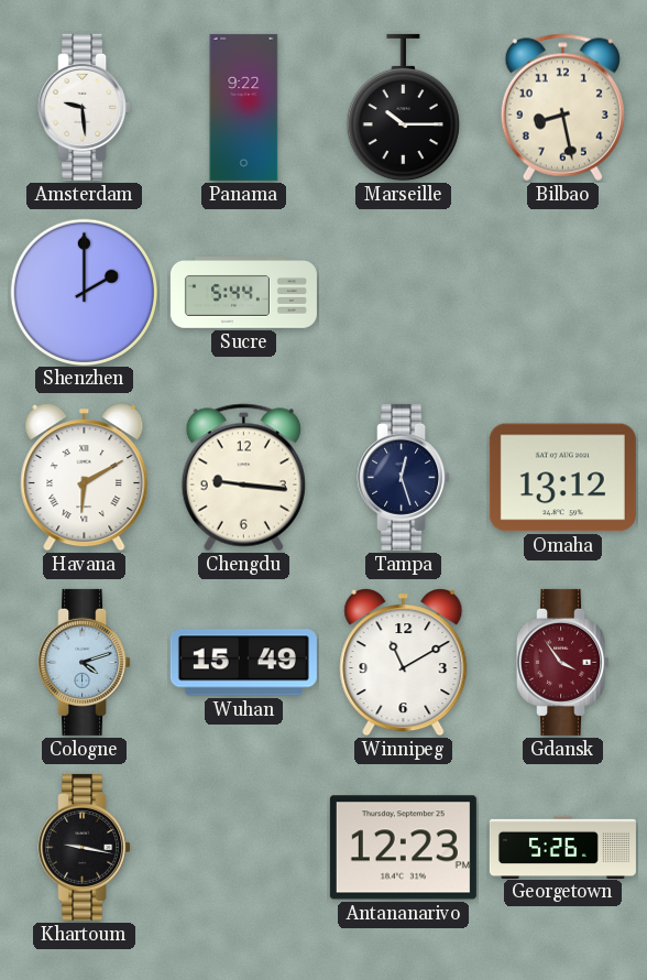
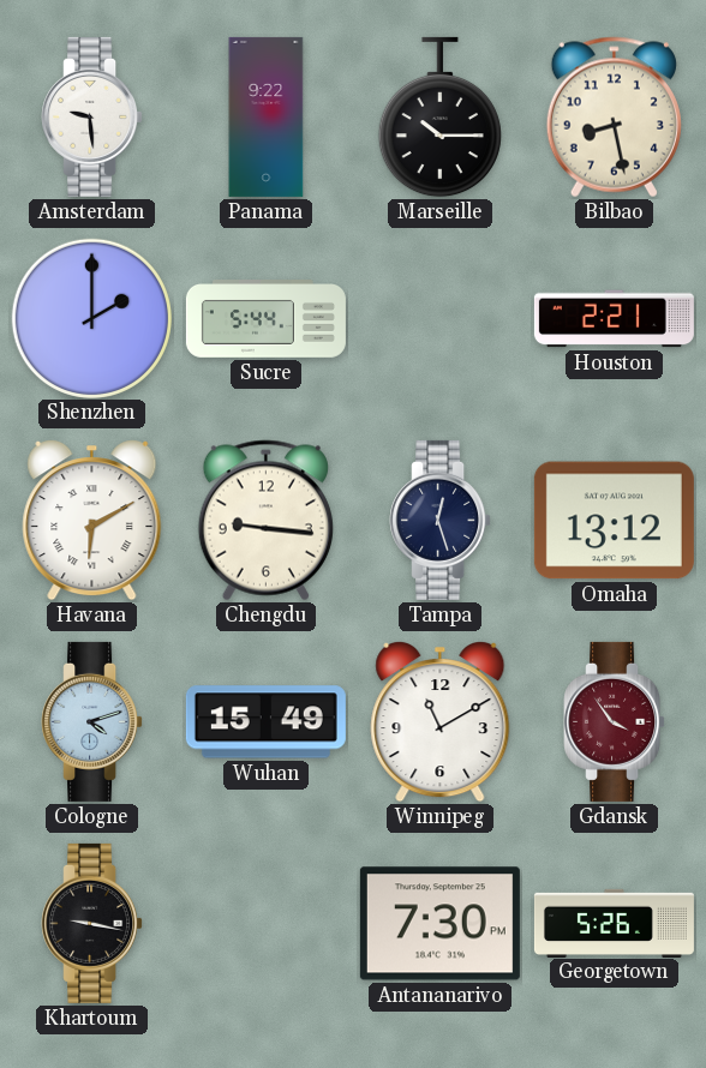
Houston: none -> 2:21
Antananarivo: 12:23 -> 7:30
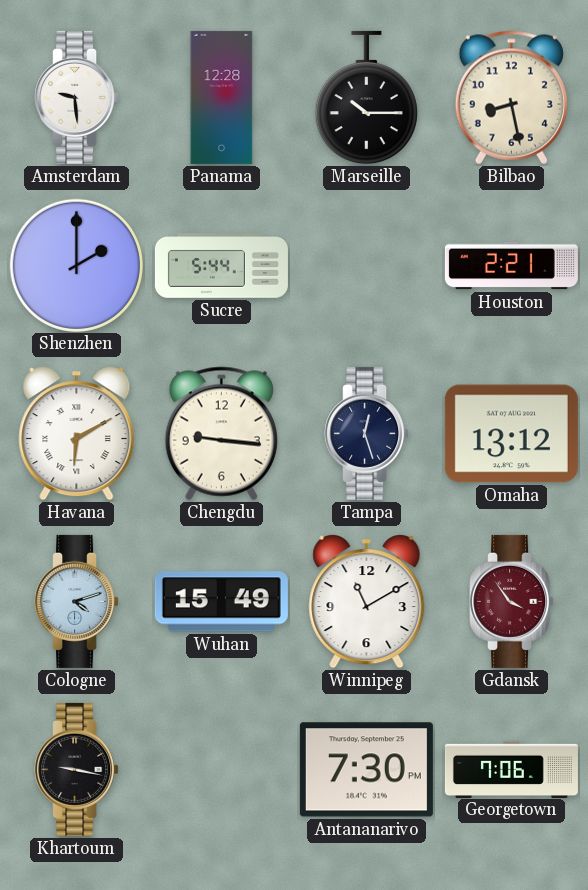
Panama: 9:22 -> 12:28
Georgetown: 5:26 -> 7:06
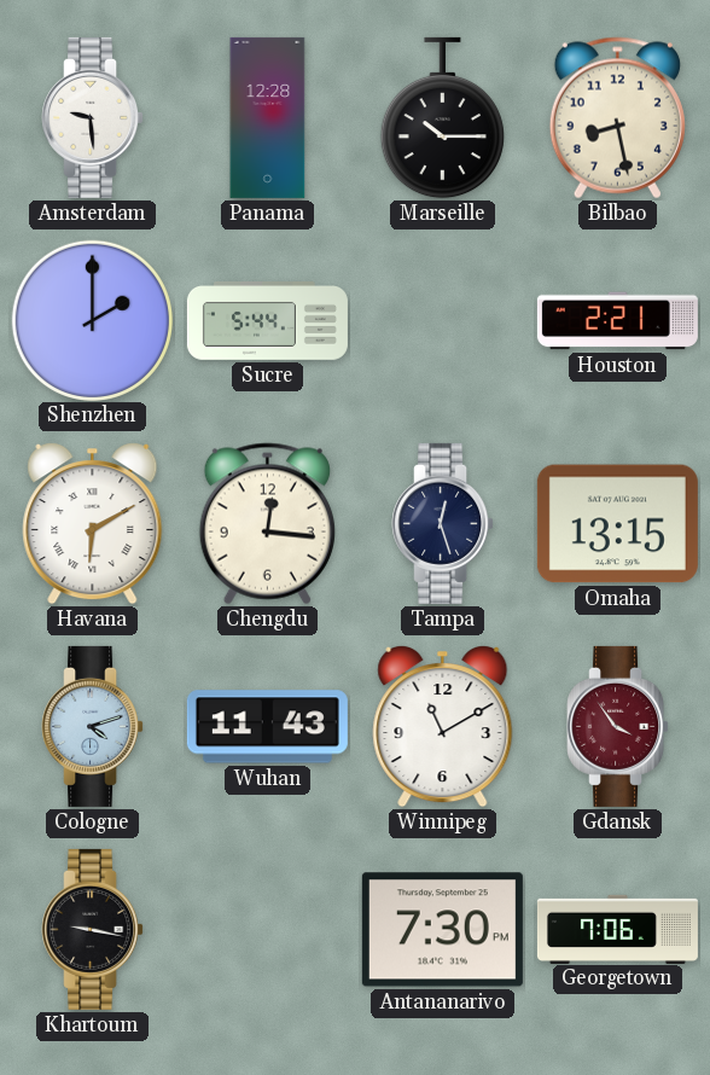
Chengdu: 9:16 -> 12:16
Omaha: 13:12 -> 13:15
Wuhan: 15:49 -> 11:43
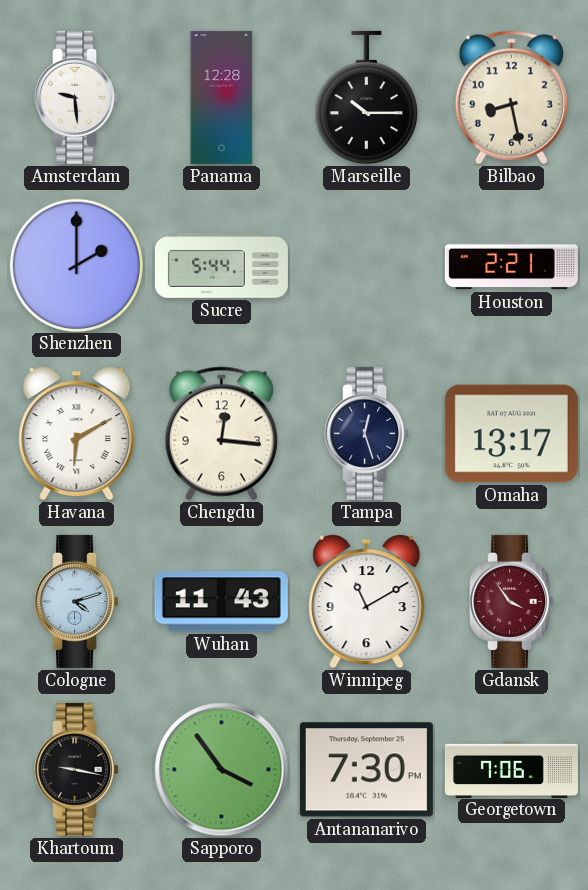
Omaha: 13:15 -> 13:17
Sapporo: none -> 3:54
